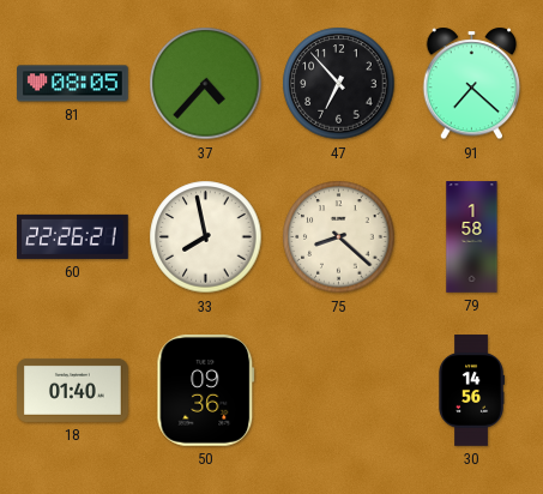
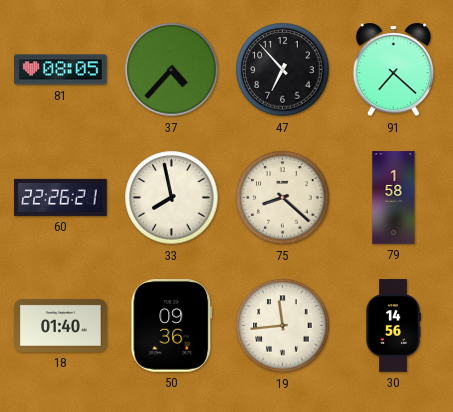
19: none -> 11:44
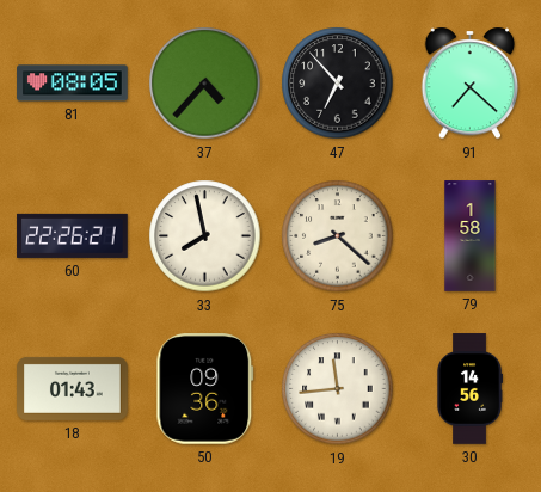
18: 01:40 -> 01:43
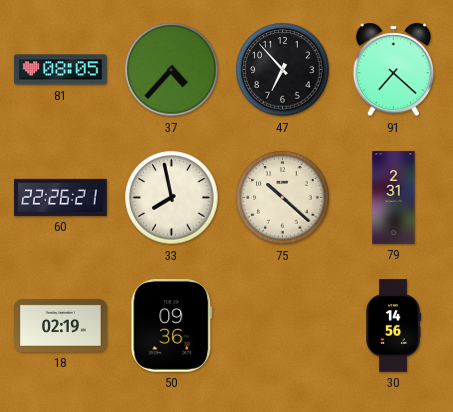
75: 8:22 -> 10:22
79: 1:58 -> 2:31
18: 01:43 -> 02:19
19: 11:44 -> none
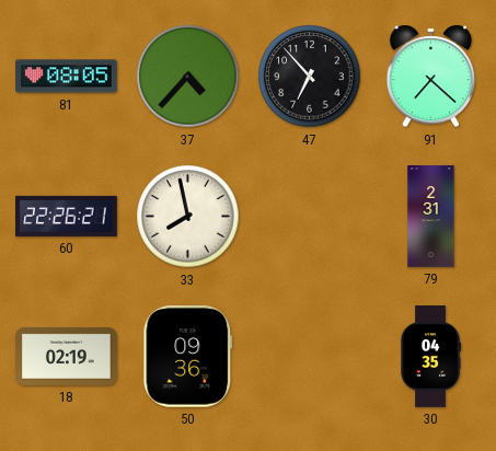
75: 10:22 -> none
30: 14:56 -> 04:35
